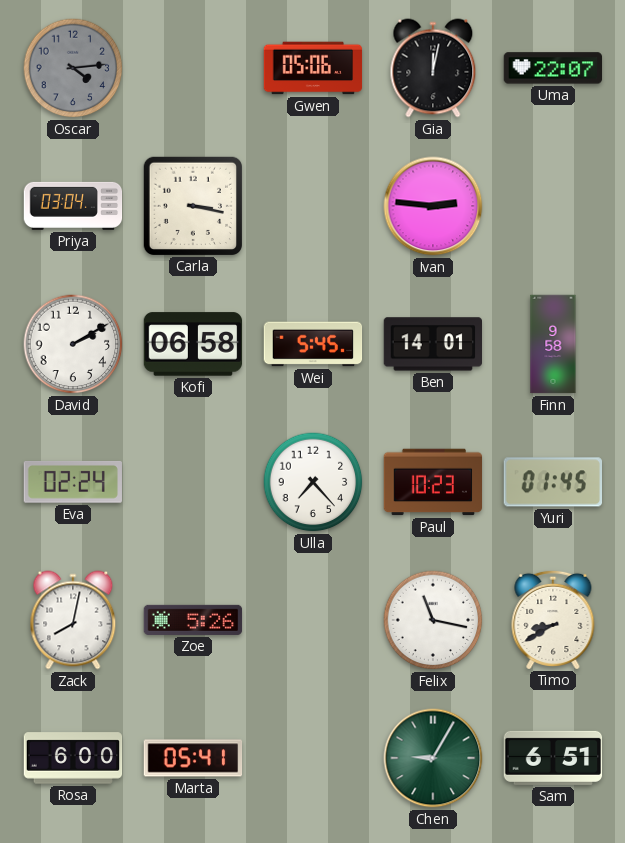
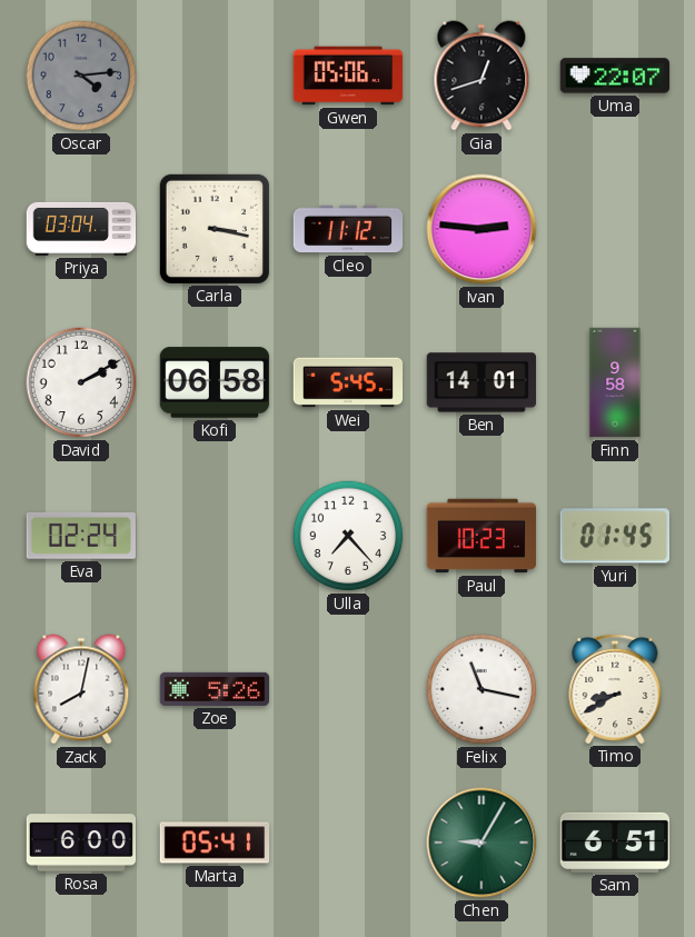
Gia: 12:02 -> 12:42
Cleo: none -> 11:12
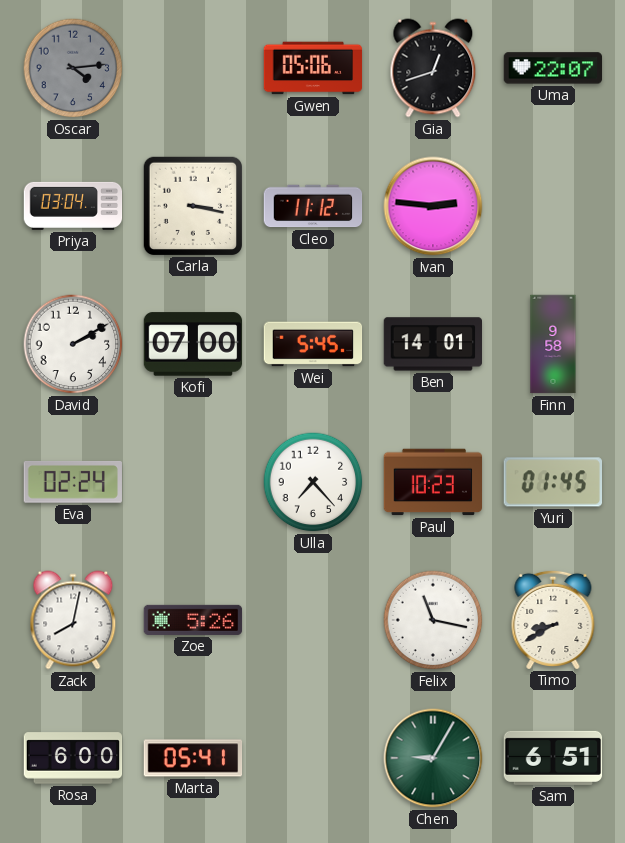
Kofi: 06:58 -> 07:00
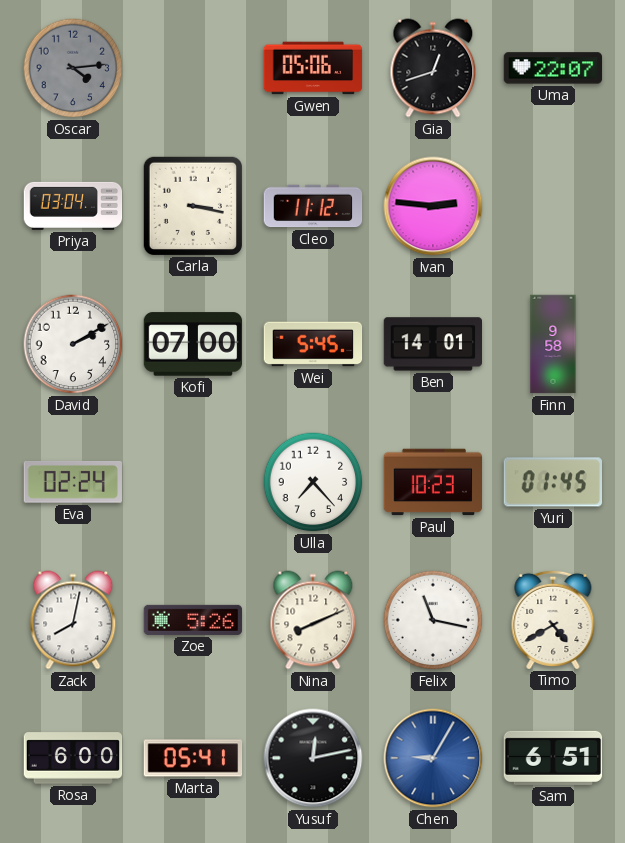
Nina: none -> 8:11
Timo: 8:40 -> 4:40
Yusuf: none -> 12:13
Chen dial: green -> blue
